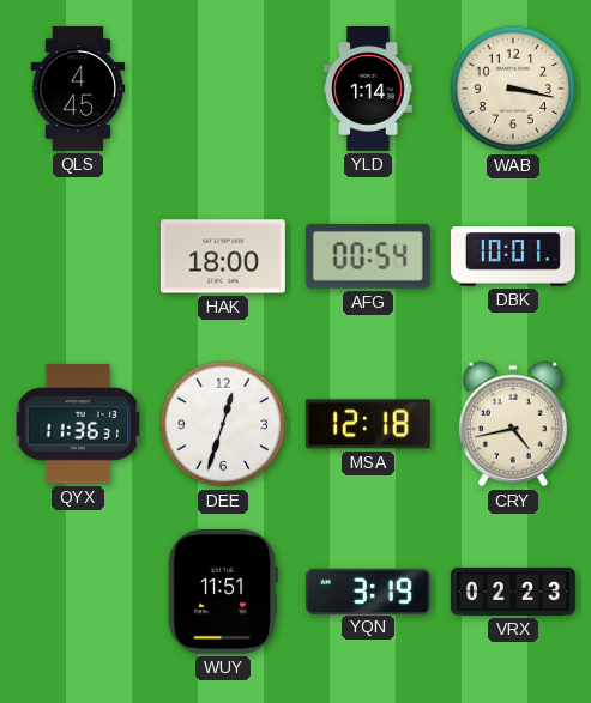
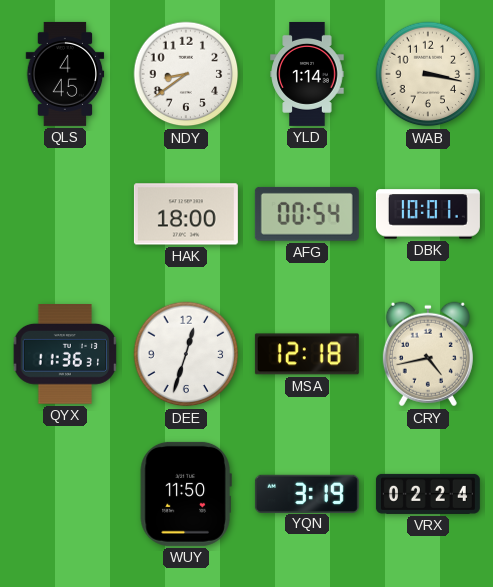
NDY: none -> 8:39
WUY: 11:51 -> 11:50
VRX: 02:23 -> 02:24
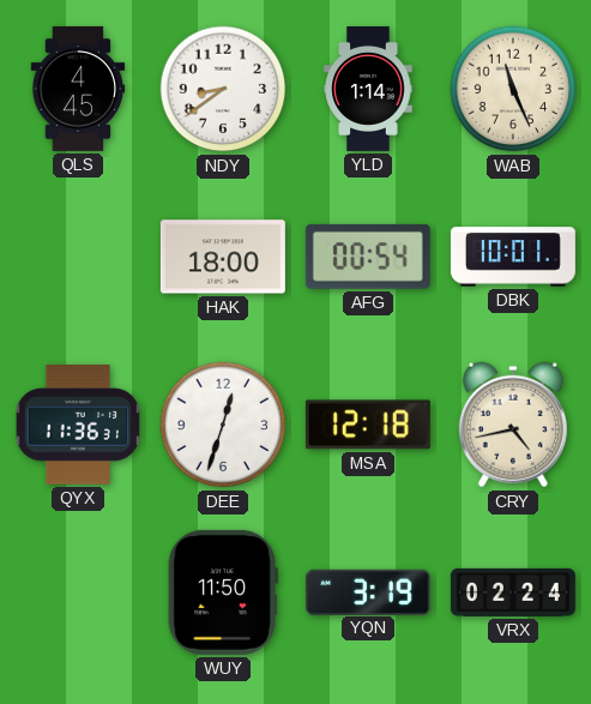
WAB: 3:17 -> 11:26
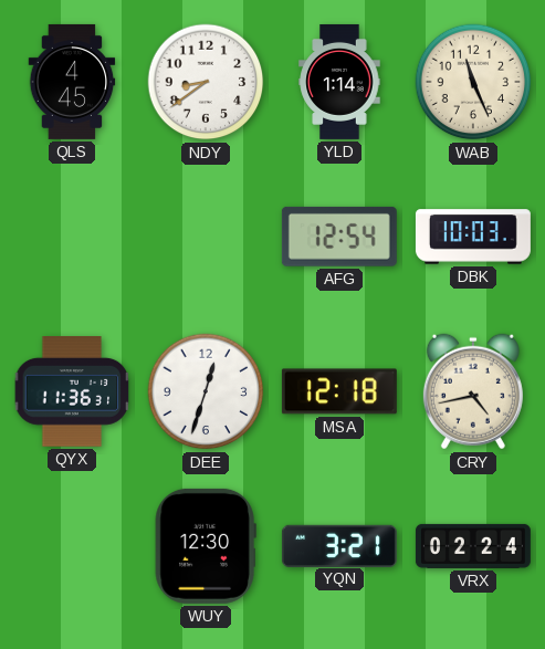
HAK: 18:00 -> none
AFG: 00:54 -> 12:54
DBK: 10:01 -> 10:03
WUY: 11:50 -> 12:30
YQN: 3:19 -> 3:21
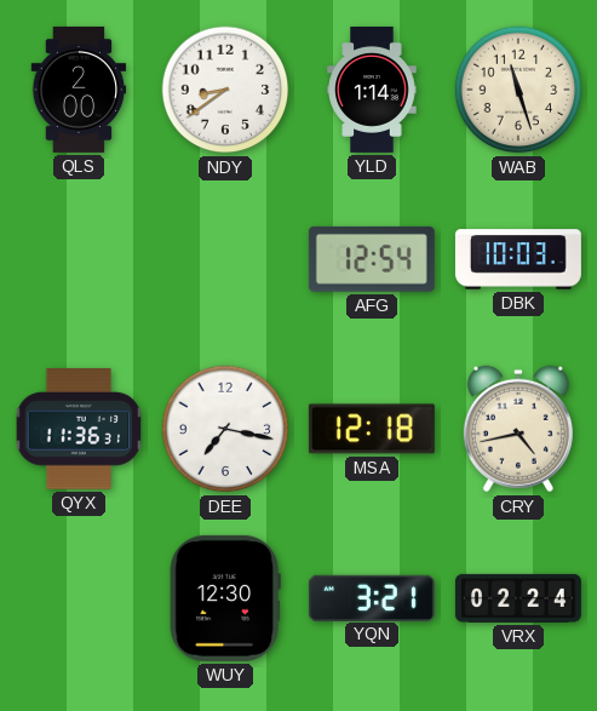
QLS: 4:45 -> 2:00
WAB: 11:26 -> 11:27
DEE: 12:33 -> 7:17
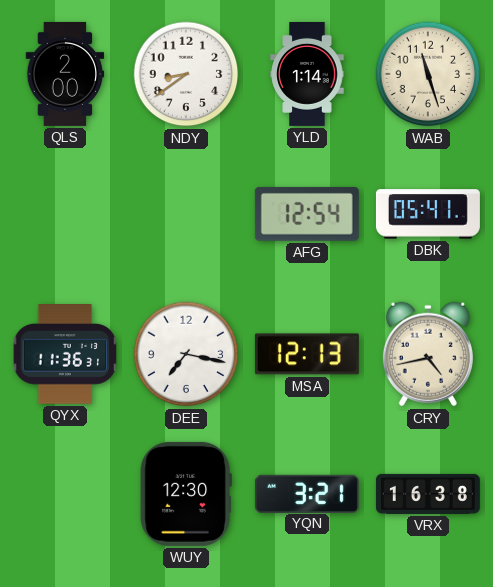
DBK: 10:03 -> 05:41
MSA: 12:18 -> 12:13
VRX: 02:24 -> 16:38
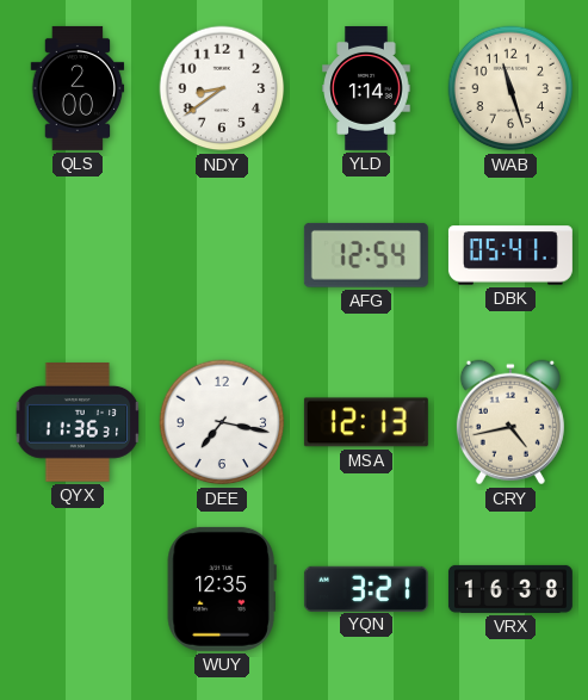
WUY: 12:30 -> 12:35
